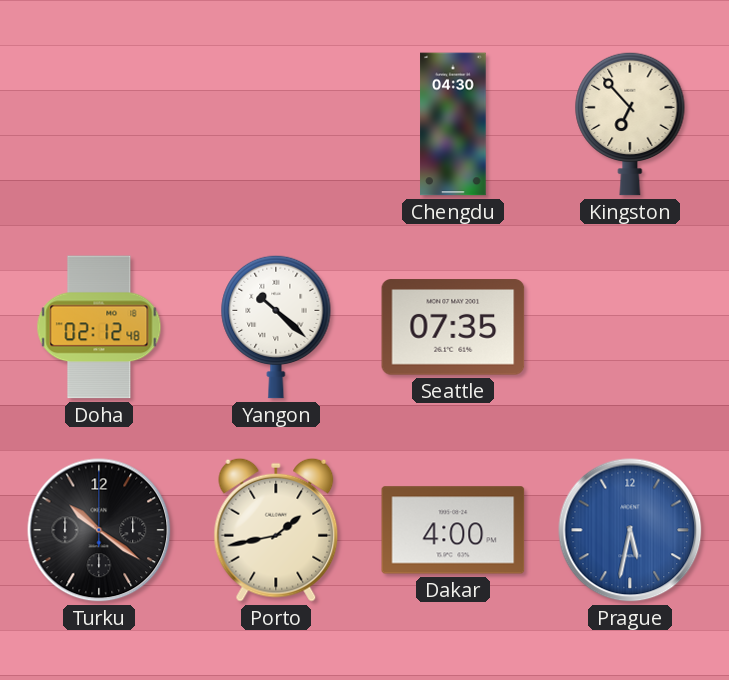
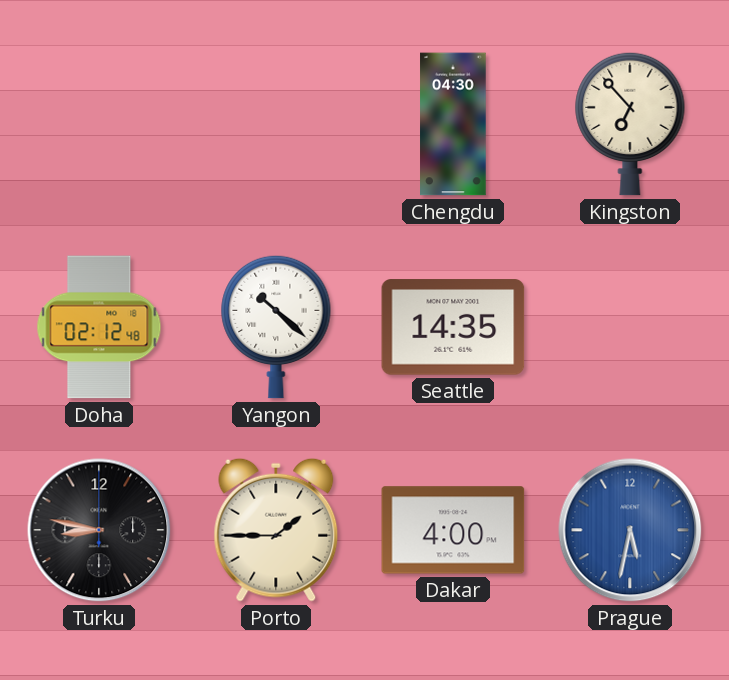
Seattle: 07:35 -> 14:35
Turku: 10:21 -> 8:47
Porto: 1:43 -> 1:45
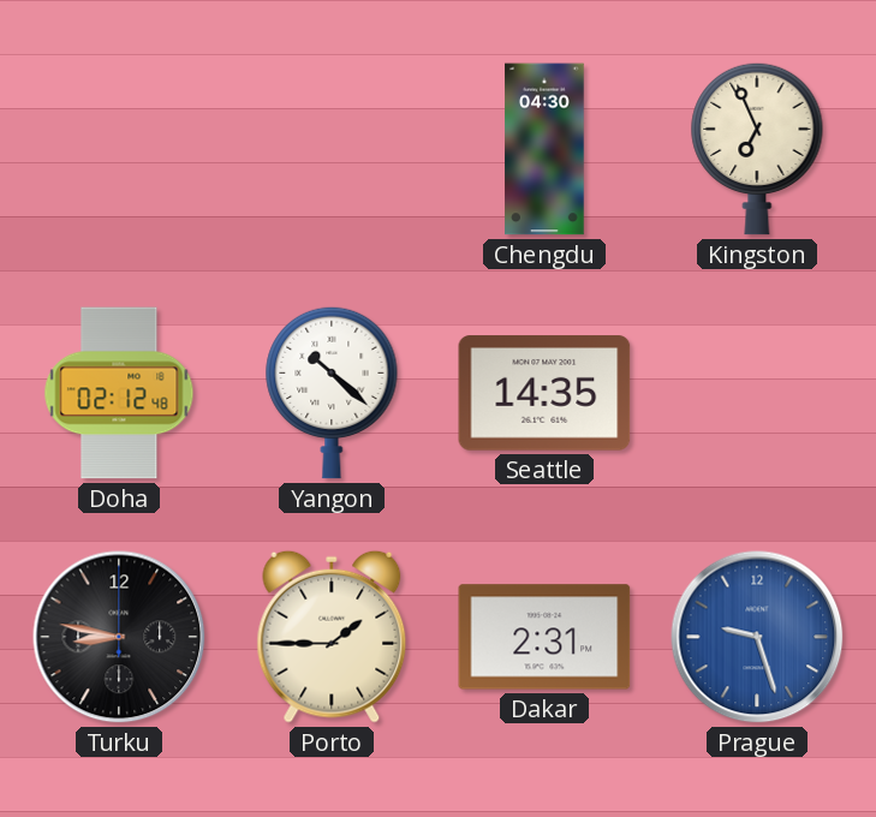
Kingston: 6:53 -> 6:56
Dakar: 4:00 -> 2:31
Prague: 5:32 -> 9:27
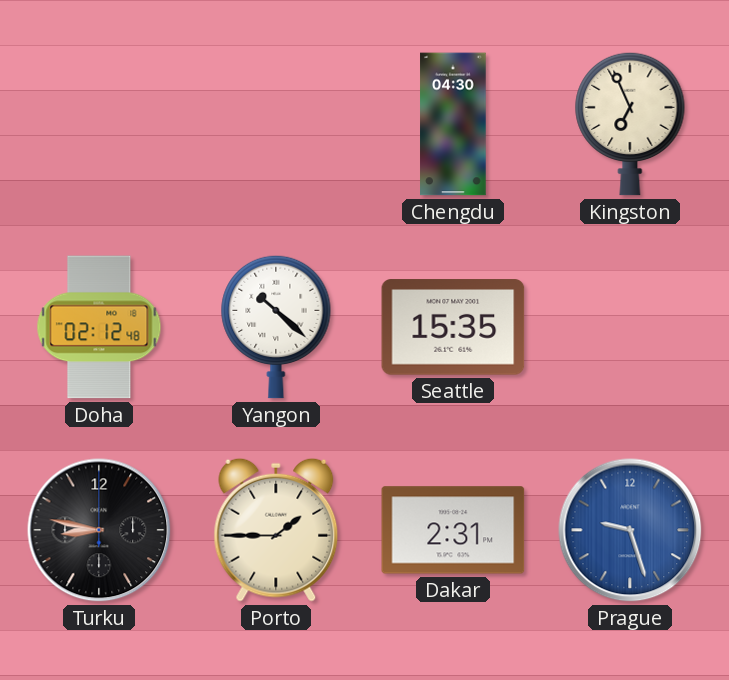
Seattle: 14:35 -> 15:35
